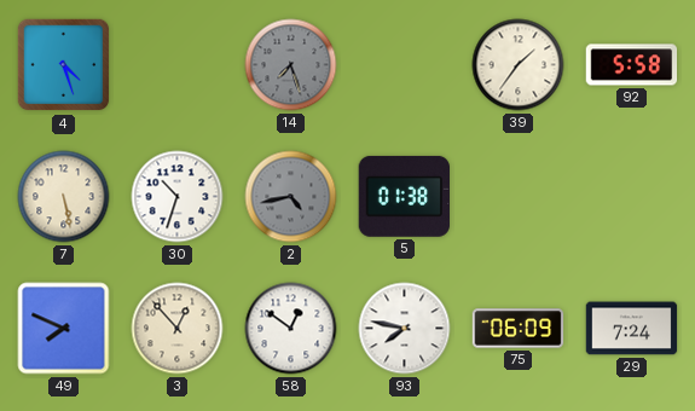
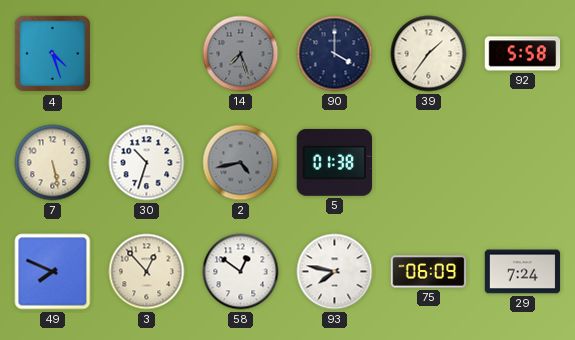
90: none -> 4:00
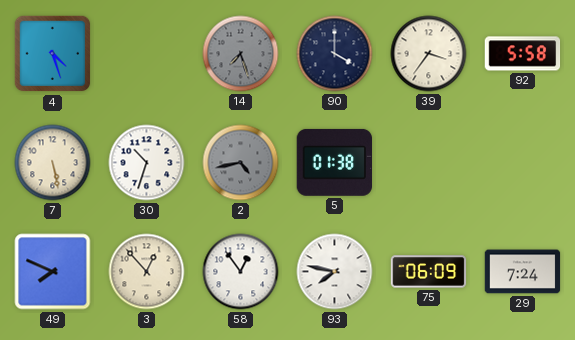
39: 1:36 -> 3:36
58: 12:51 -> 12:54
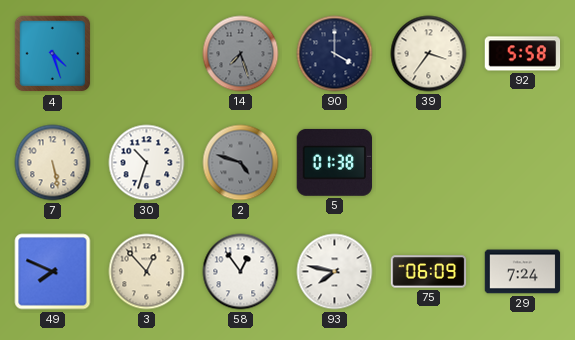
2: 4:43 -> 4:48
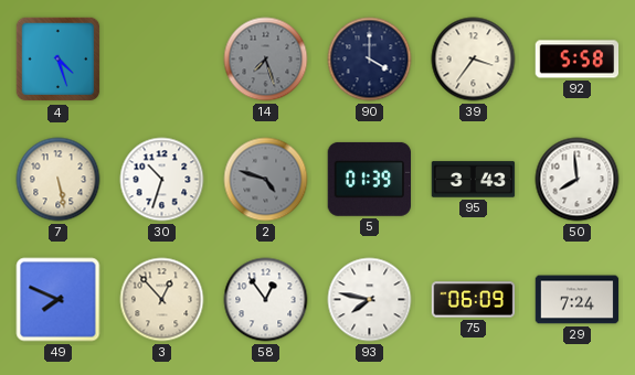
5: 01:38 -> 01:39
95: none -> 3:43
50: none -> 7:59
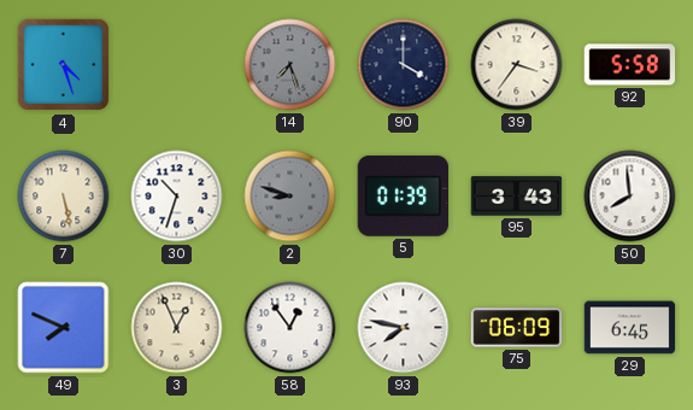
2: 4:48 -> 8:48
3: 12:53 -> 12:56
29: 7:24 -> 6:45
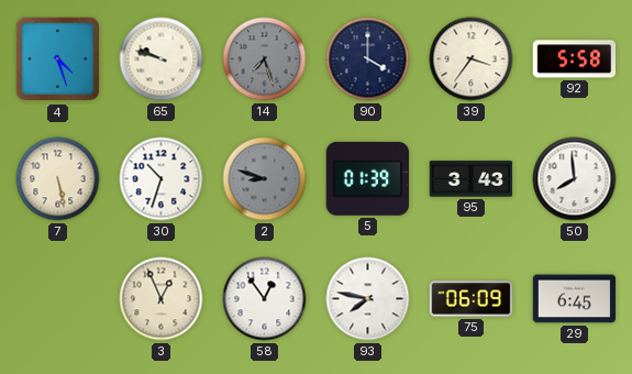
65: none -> 9:48
49: 7:49 -> none
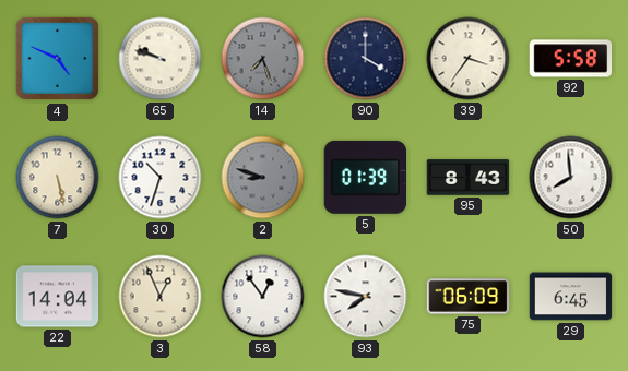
4: 4:27 -> 4:49
95: 3:43 -> 8:43
22: none -> 14:04
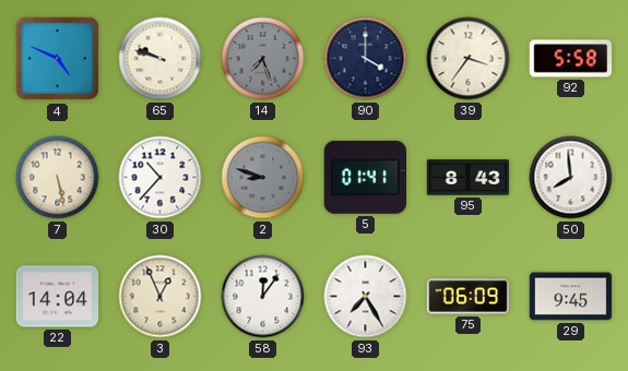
30: 10:33 -> 10:37
5: 01:39 -> 01:41
58: 12:54 -> 12:06
93: 7:47 -> 7:25
29: 6:45 -> 9:45
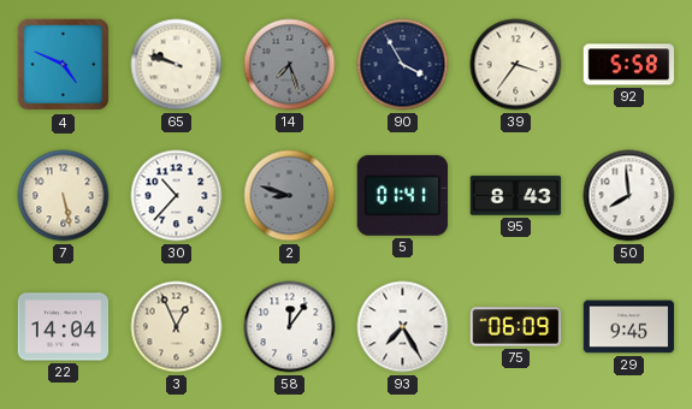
90: 4:00 -> 3:55
